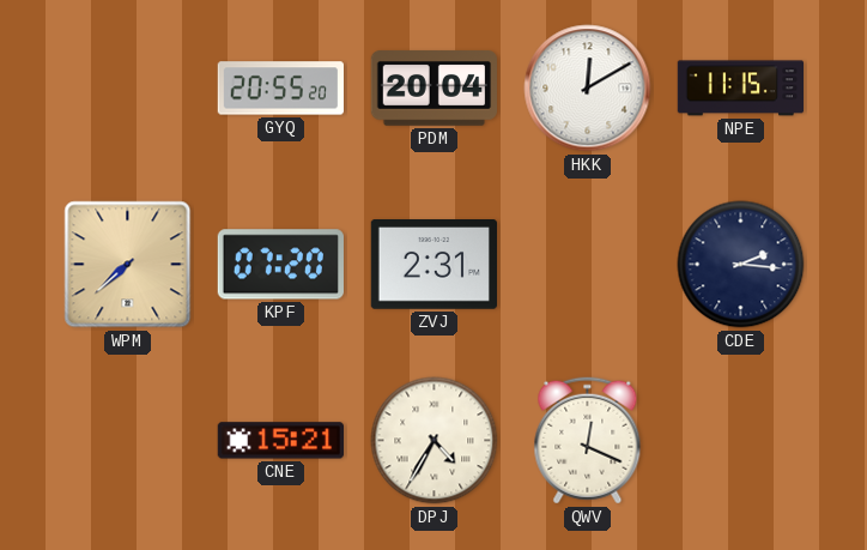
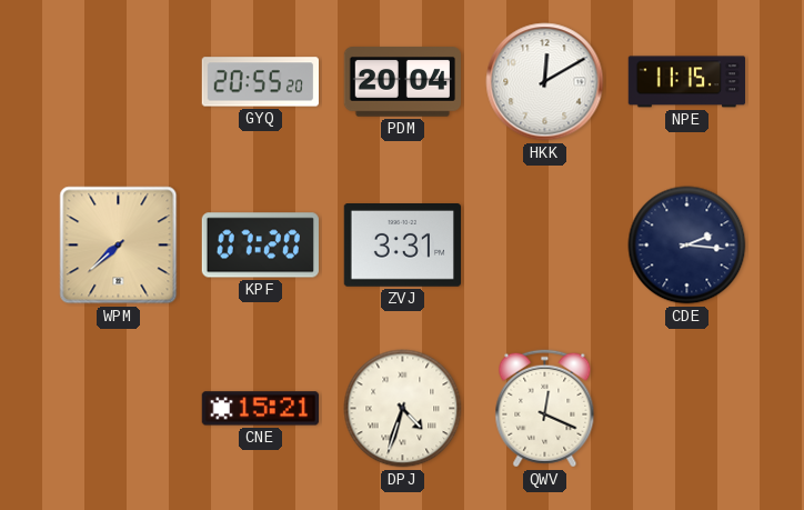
ZVJ: 2:31 -> 3:31
DPJ: 4:35 -> 4:33
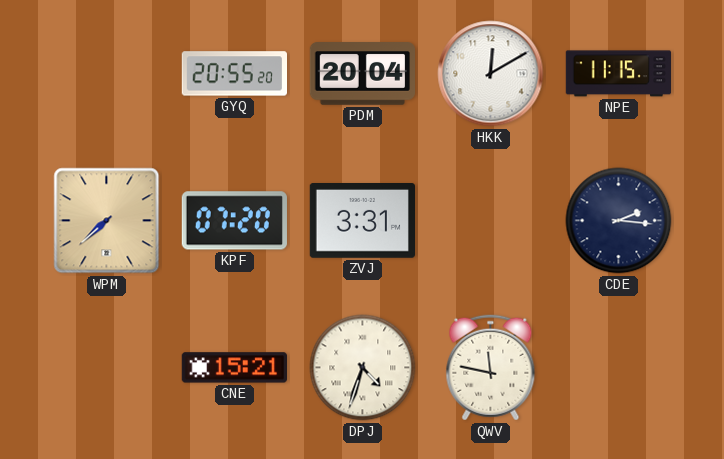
QWV: 12:19 -> 11:47
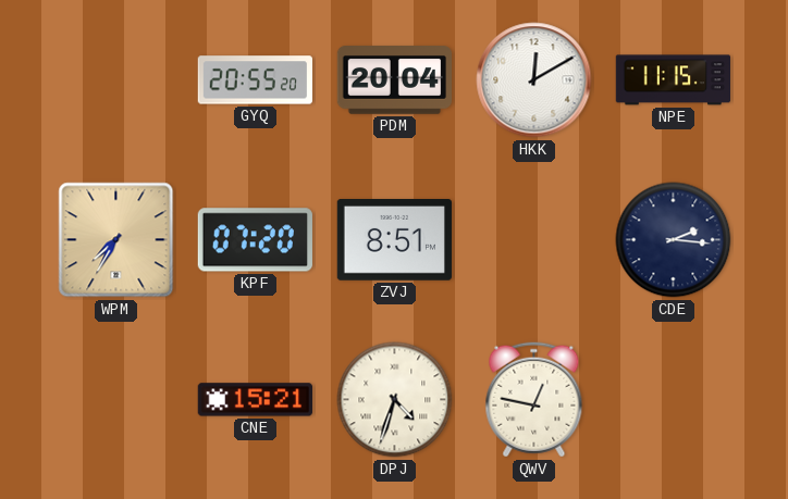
WPM: 7:38 -> 7:35
ZVJ: 3:31 -> 8:51
QWV: 11:47 -> 12:47
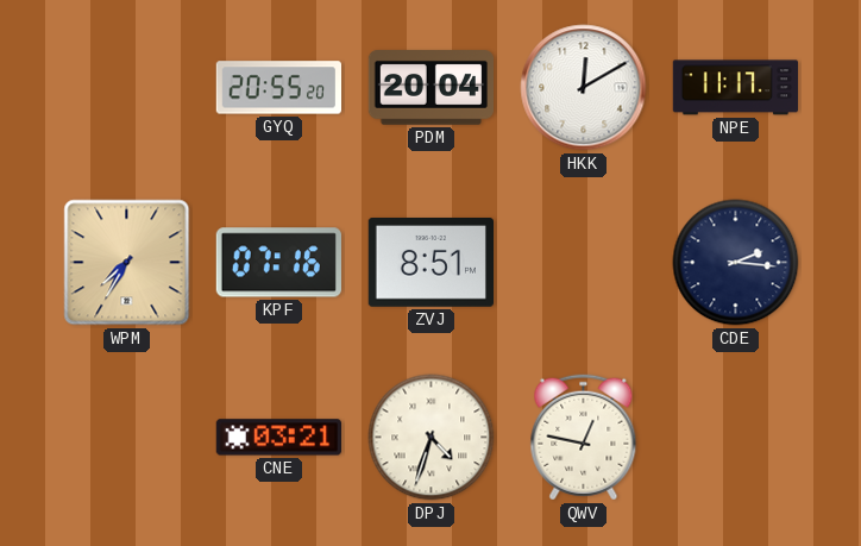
NPE: 11:15 -> 11:17
KPF: 07:20 -> 07:16
CNE: 15:21 -> 03:21
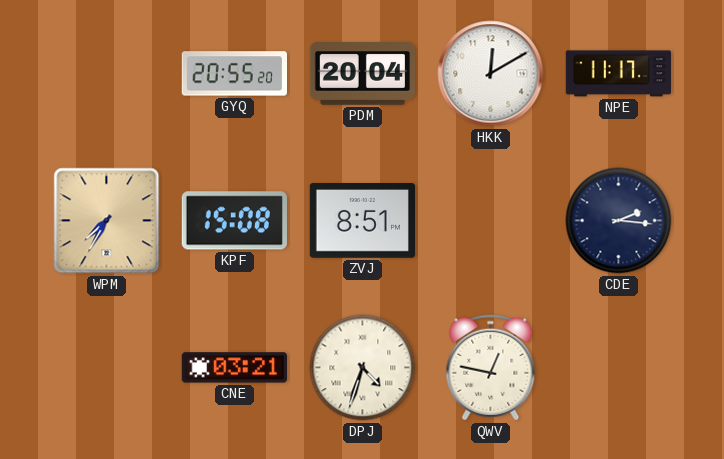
KPF: 07:16 -> 15:08
